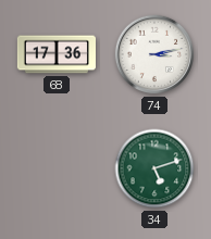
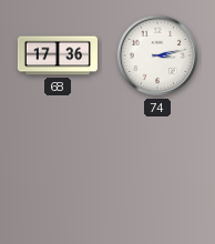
34: 5:12 -> none
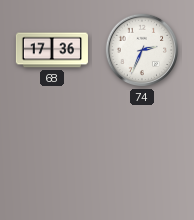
74: 3:13 -> 2:34
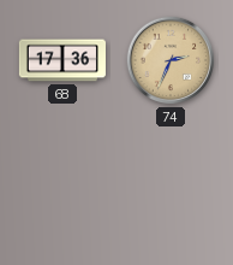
74 dial: white -> champagne
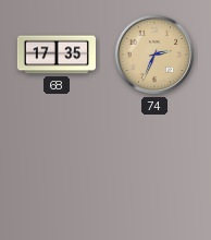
68: 17:36 -> 17:35
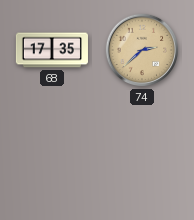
74: 2:34 -> 2:38
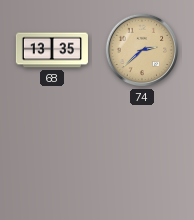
68: 17:35 -> 13:35
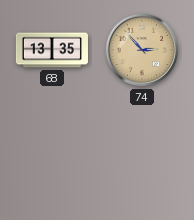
74: 2:38 -> 2:53
